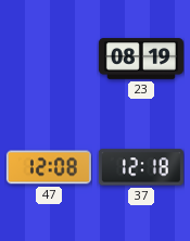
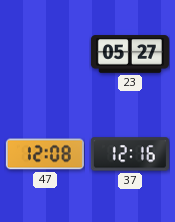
23: 08:19 -> 05:27
37: 12:18 -> 12:16
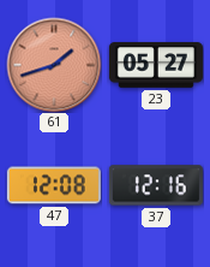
61: none -> 1:42
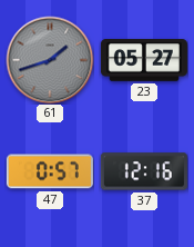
61 dial: salmon -> grey
47: 12:08 -> 0:57
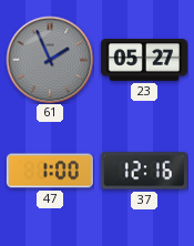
61: 1:42 -> 1:56
47: 0:57 -> 1:00
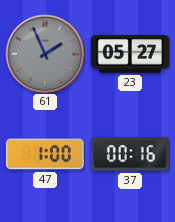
37: 12:16 -> 00:16
